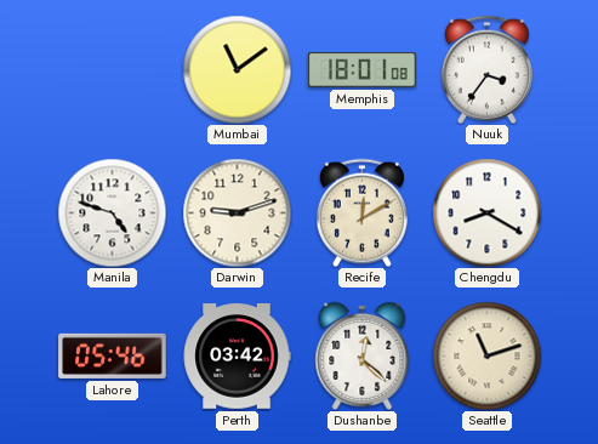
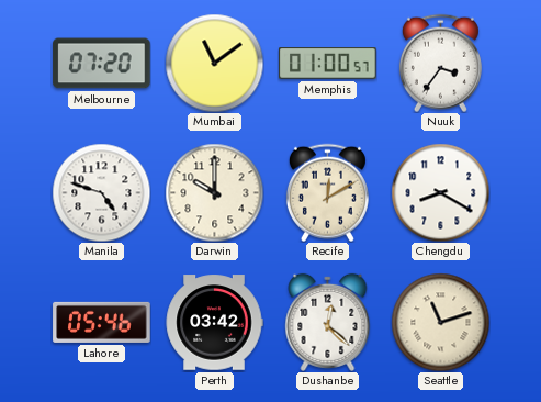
Melbourne: none -> 07:20
Memphis: 18:01 -> 01:00
Darwin: 9:12 -> 10:00
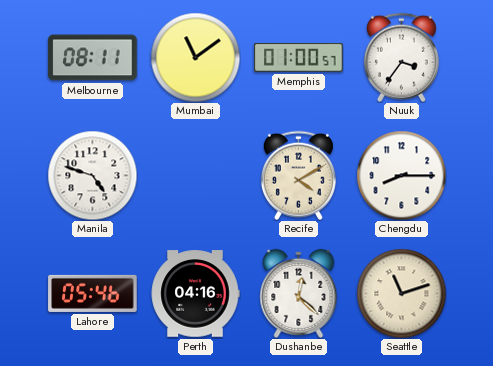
Melbourne: 07:20 -> 08:11
Darwin: 10:00 -> none
Recife: 12:10 -> 4:10
Chengdu: 8:20 -> 8:15
Perth: 03:42 -> 04:16
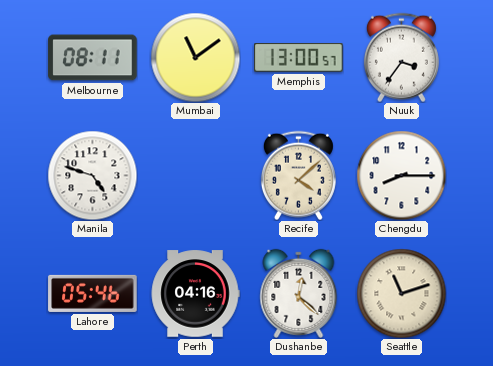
Memphis: 01:00 -> 13:00
Recife: 4:10 -> 4:08
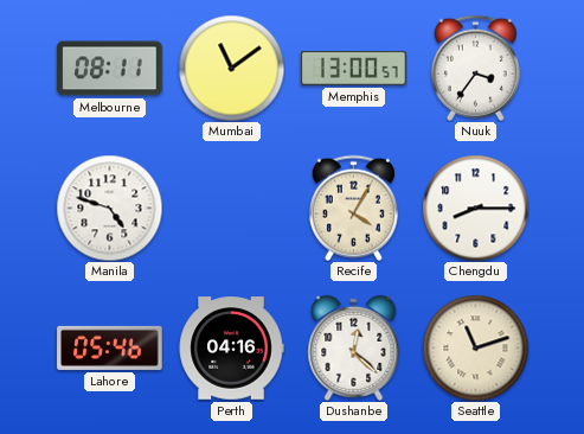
Recife: 4:08 -> 4:05
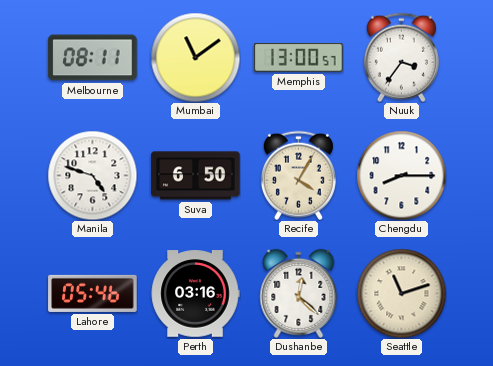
Suva: none -> 6:50
Perth: 04:16 -> 03:16
